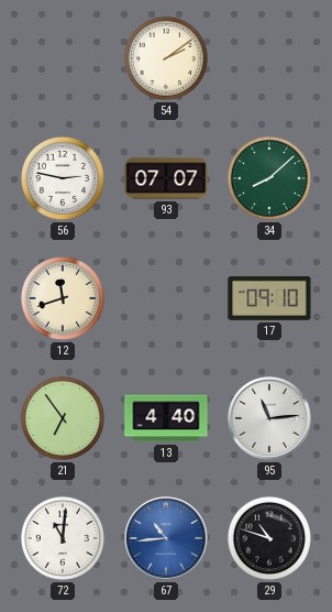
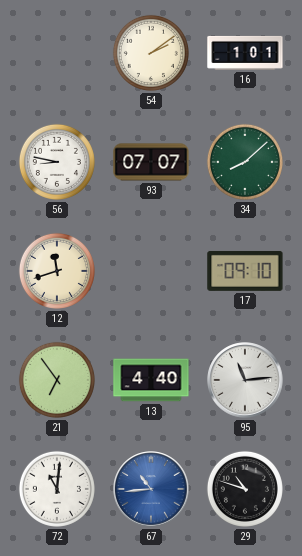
16: none -> 1:01
56: 2:47 -> 8:47
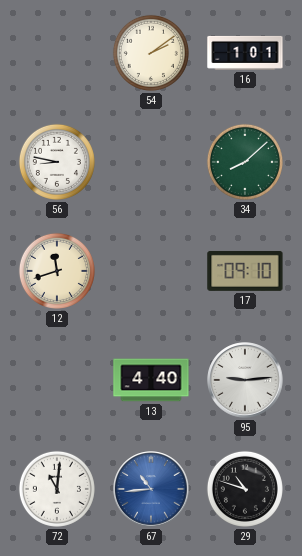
93: 07:07 -> none
21: 6:54 -> none
95: 11:14 -> 9:14
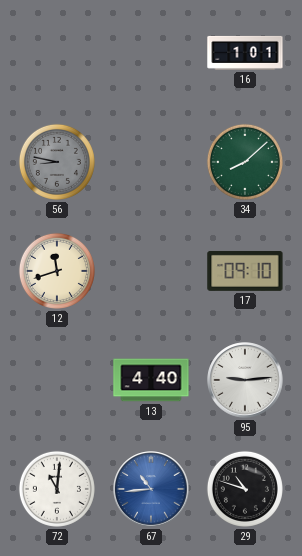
54: 2:09 -> none
56 dial: white -> grey
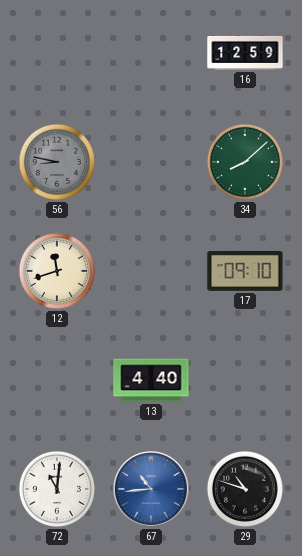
16: 1:01 -> 12:59
95: 9:14 -> none
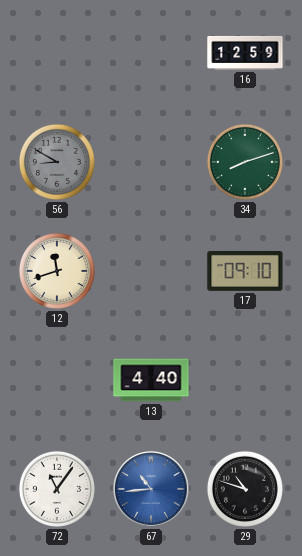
56: 8:47 -> 8:50
34: 8:08 -> 8:12
72: 11:01 -> 11:06
